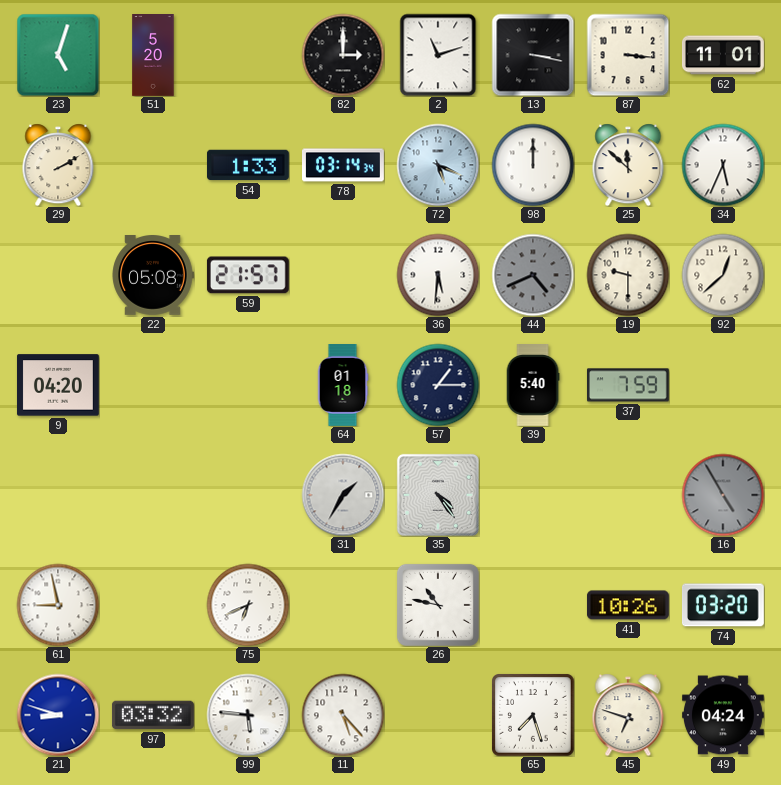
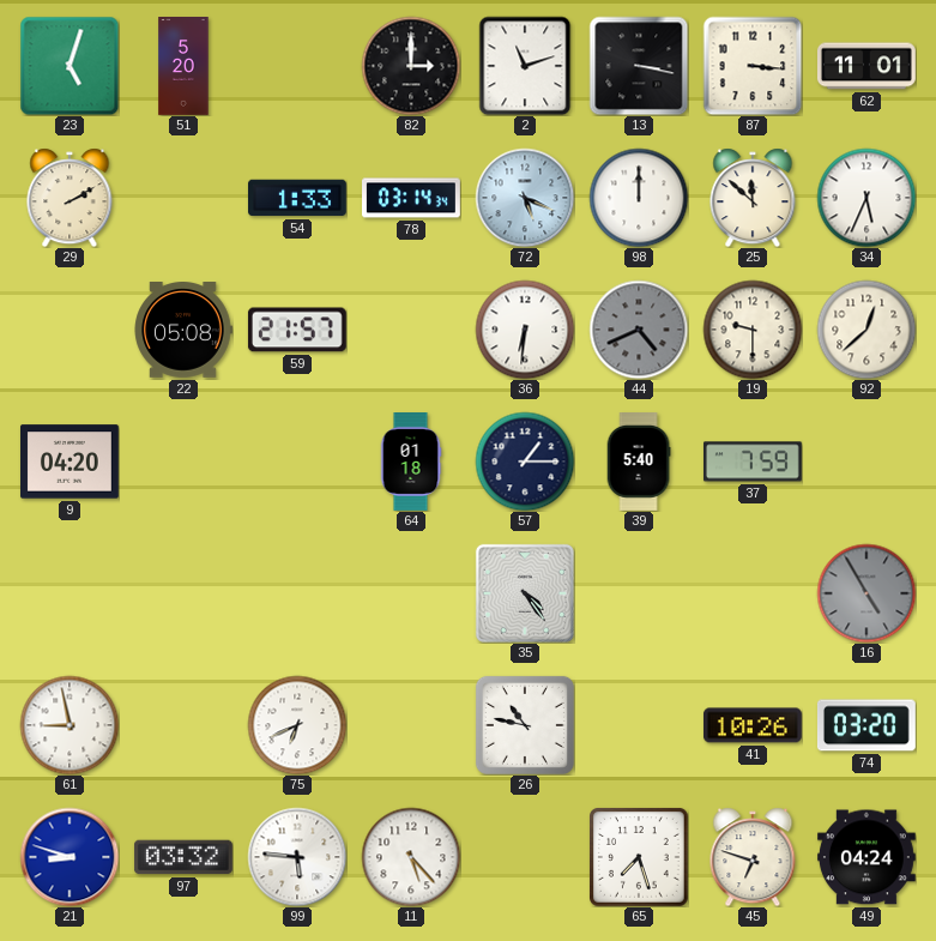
36: 5:31 -> 6:31
31: 1:35 -> none
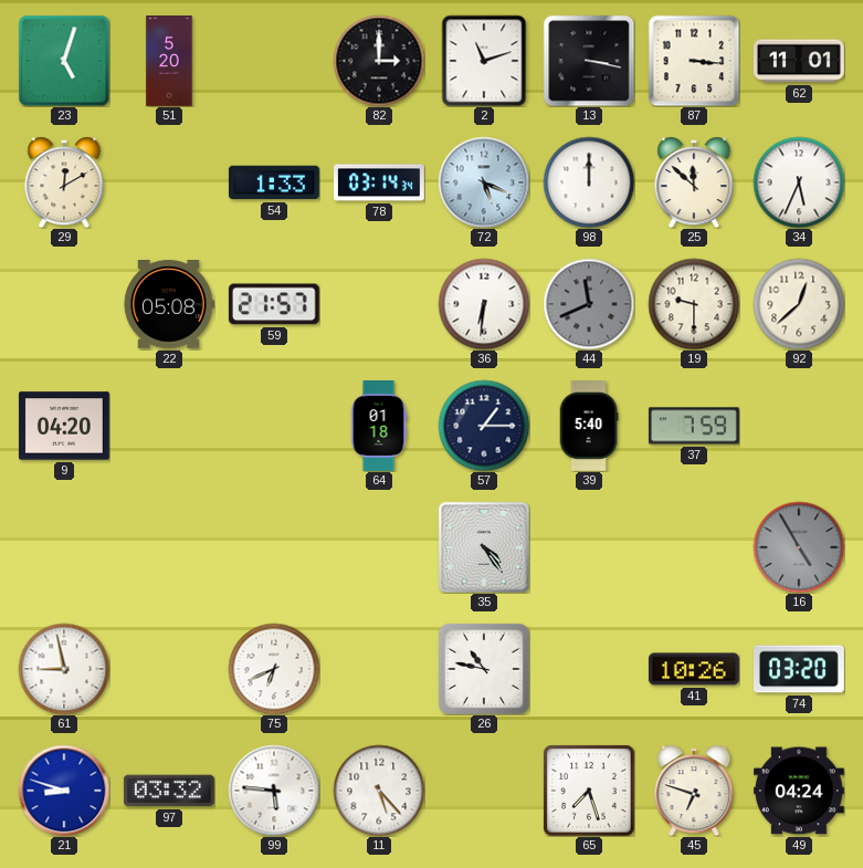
29: 2:10 -> 12:10
44: 4:41 -> 11:41
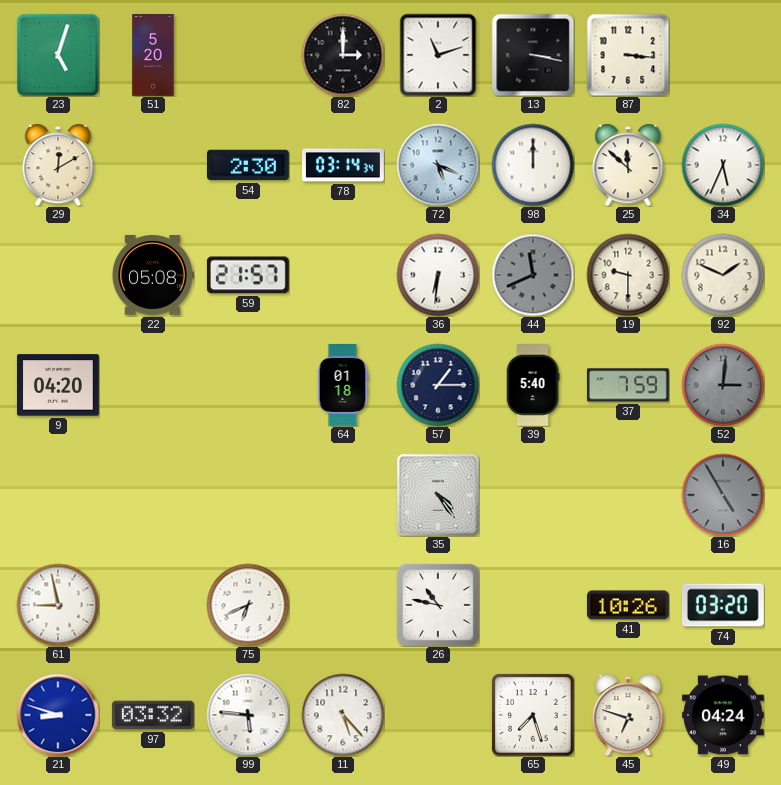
62: 11:01 -> none
54: 1:33 -> 2:30
92: 12:38 -> 1:49
52: none -> 3:01
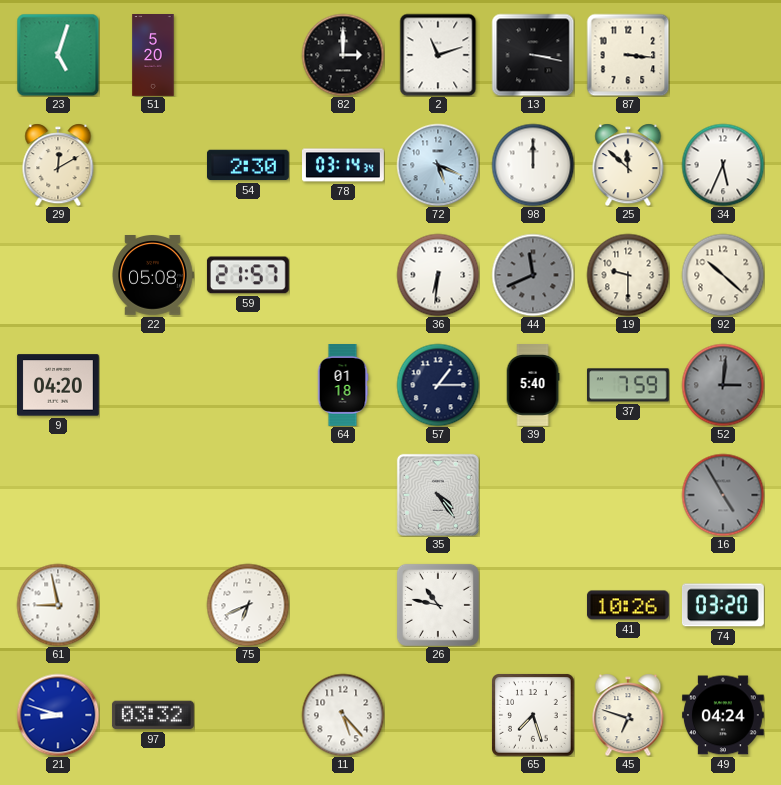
92: 1:49 -> 10:22
99: 5:46 -> none
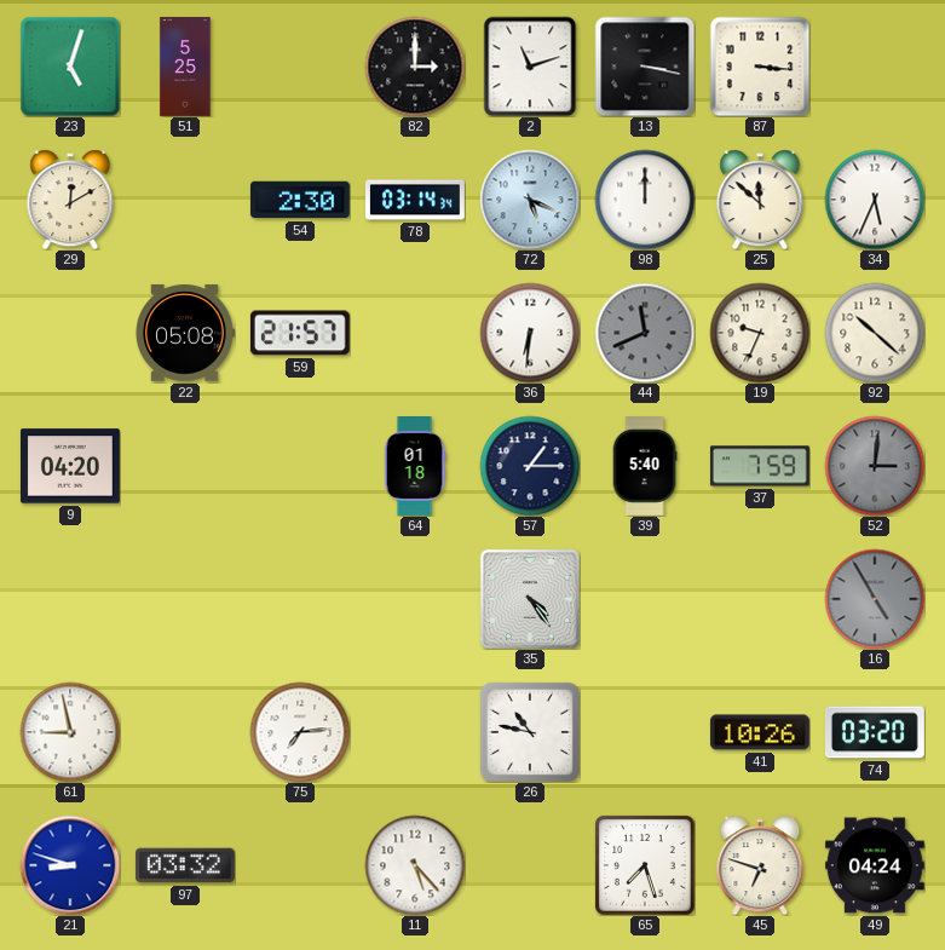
51: 5:20 -> 5:25
19: 9:30 -> 9:34
75: 6:41 -> 7:14
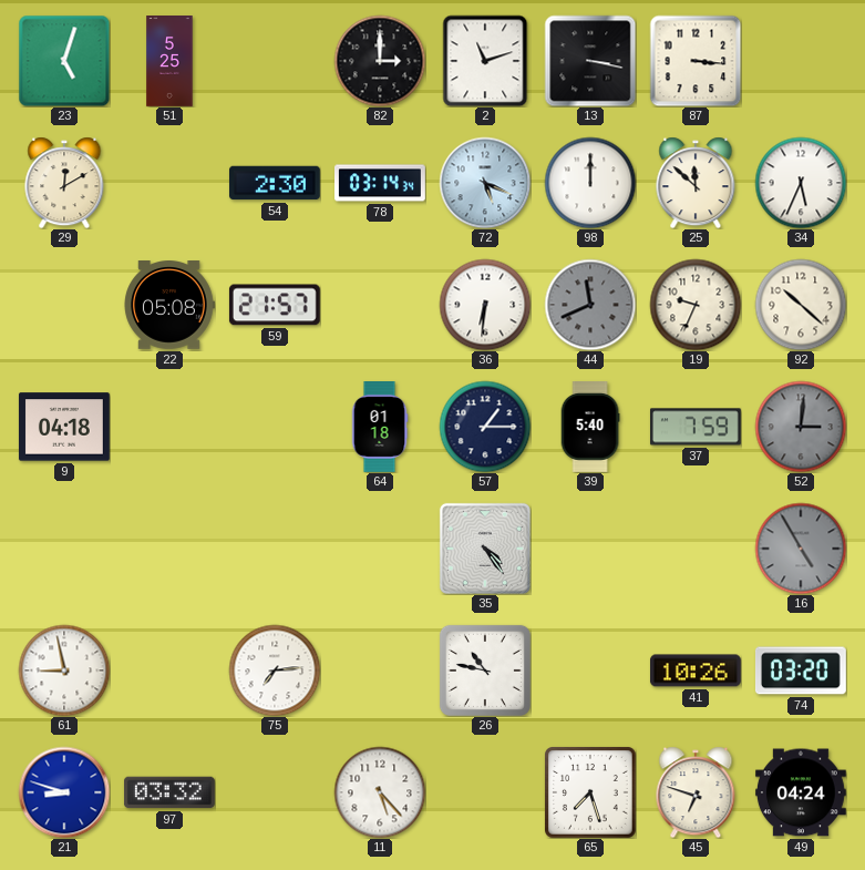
9: 04:20 -> 04:18
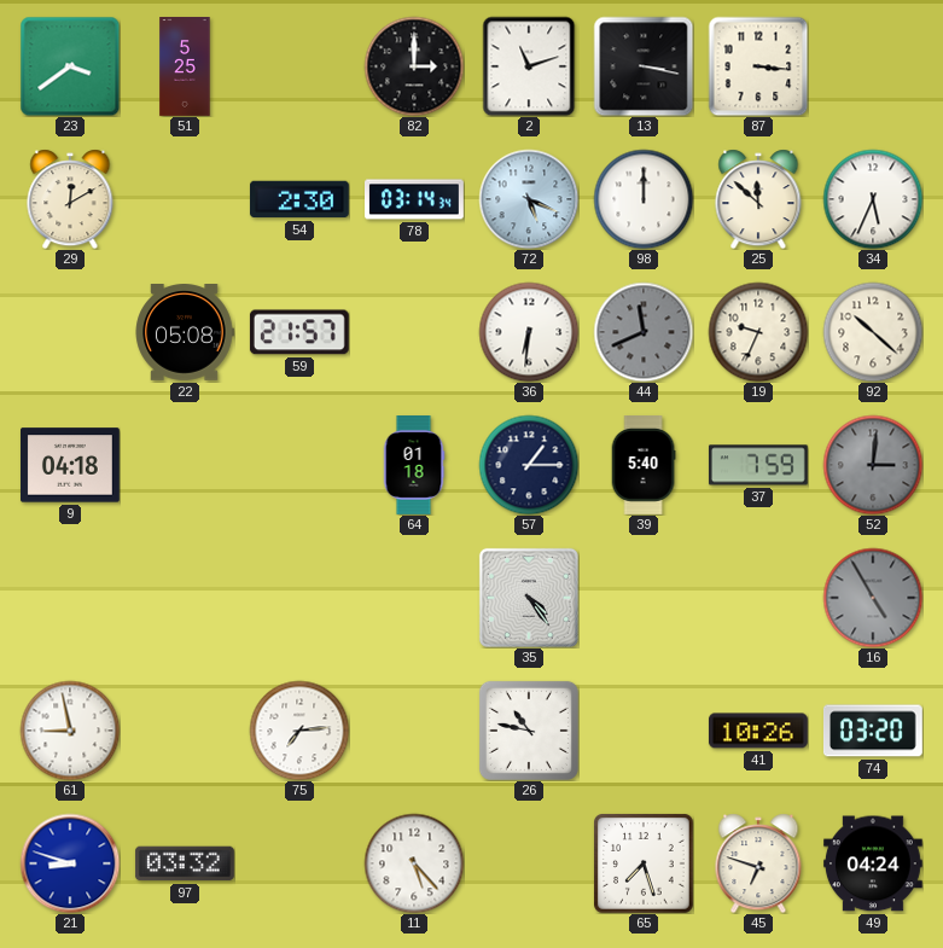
23: 5:03 -> 3:39
